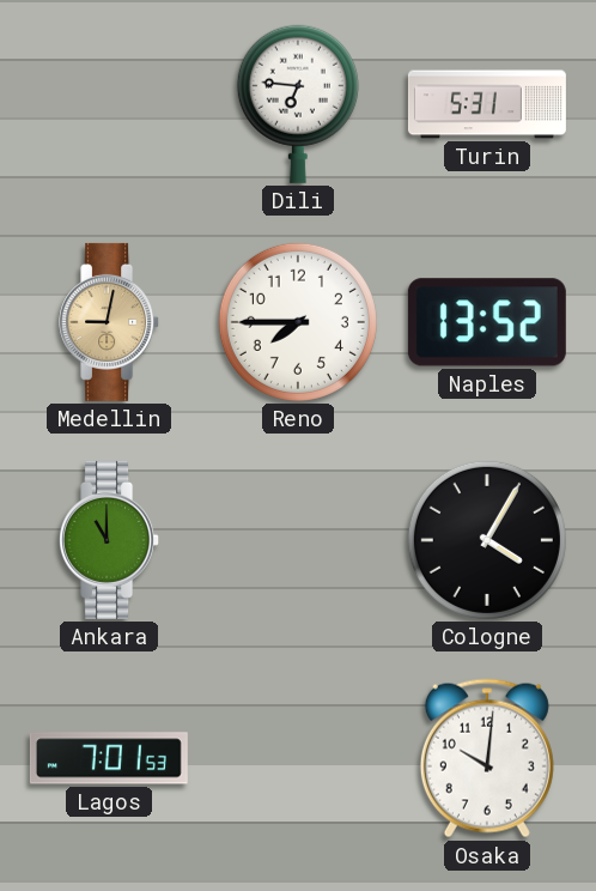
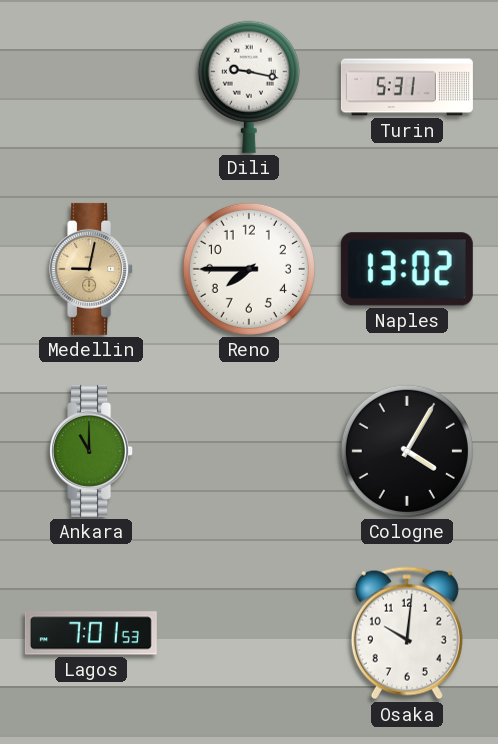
Dili: 6:46 -> 9:17
Naples: 13:52 -> 13:02
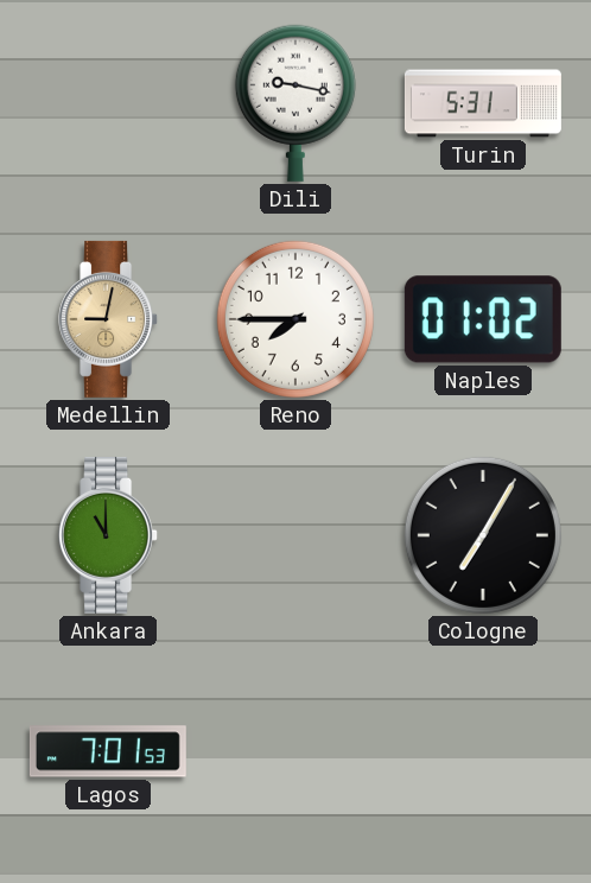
Naples: 13:02 -> 01:02
Cologne: 4:05 -> 7:05
Osaka: 10:01 -> none
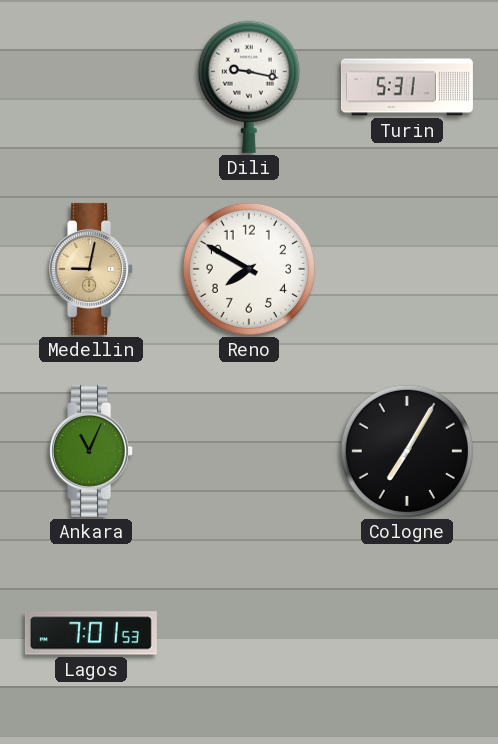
Reno: 7:45 -> 7:50
Naples: 01:02 -> none
Ankara: 11:00 -> 11:04
